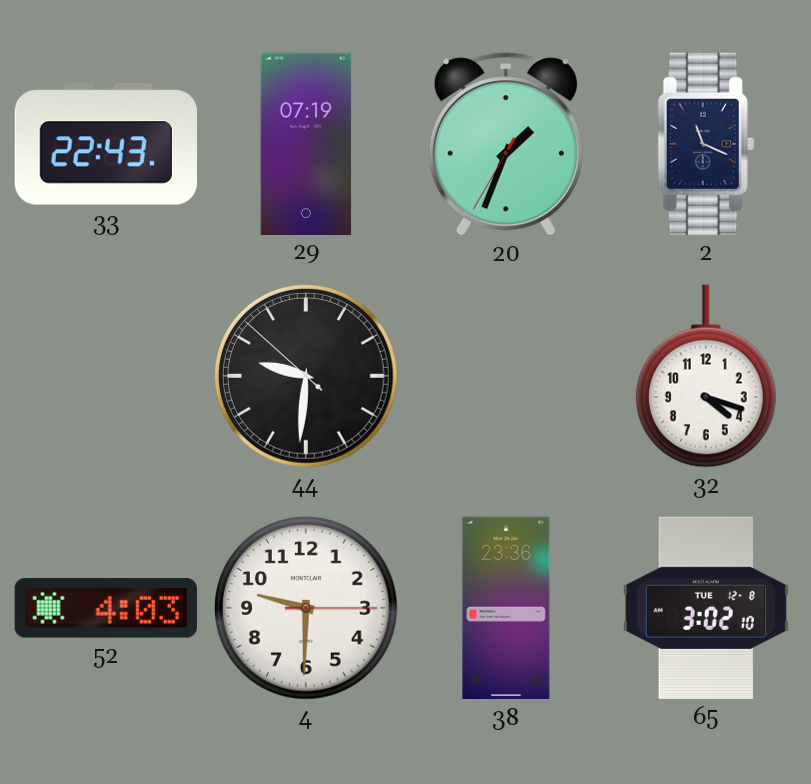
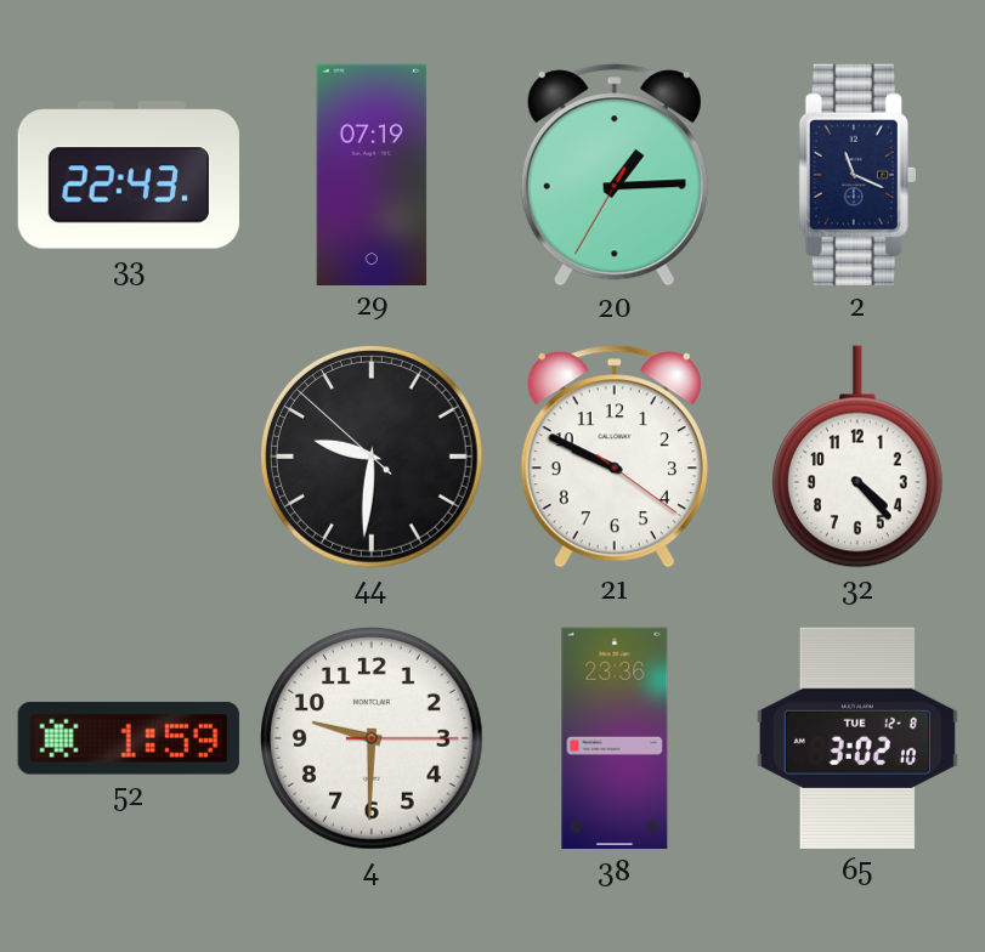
20: 1:33 -> 1:14
21: none -> 9:49
32: 4:18 -> 4:23
52: 4:03 -> 1:59
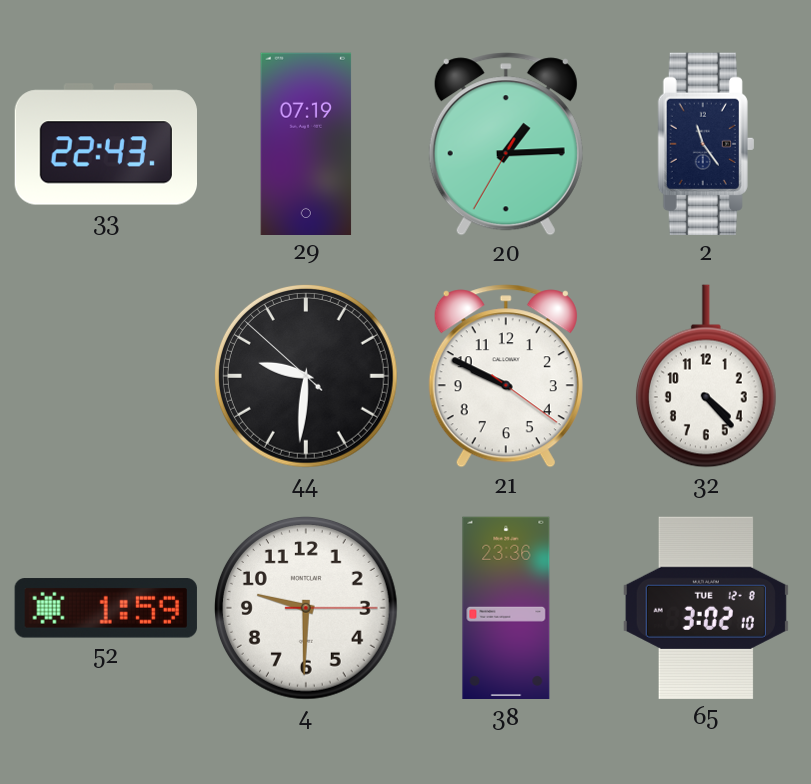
2: 11:19 -> 11:24
